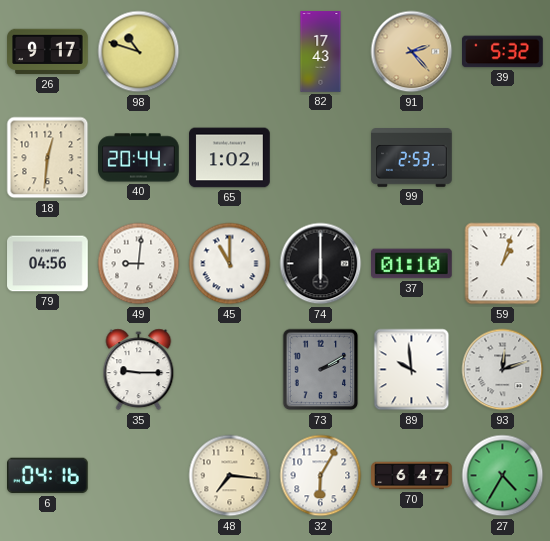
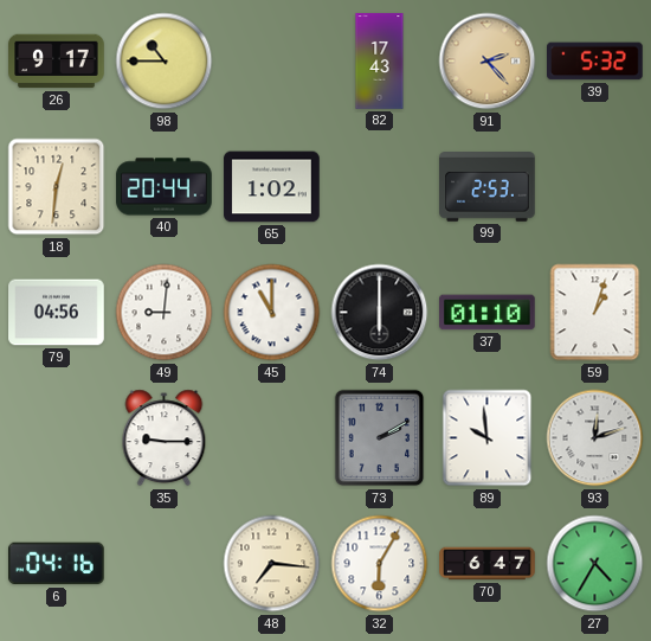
98: 10:48 -> 10:45
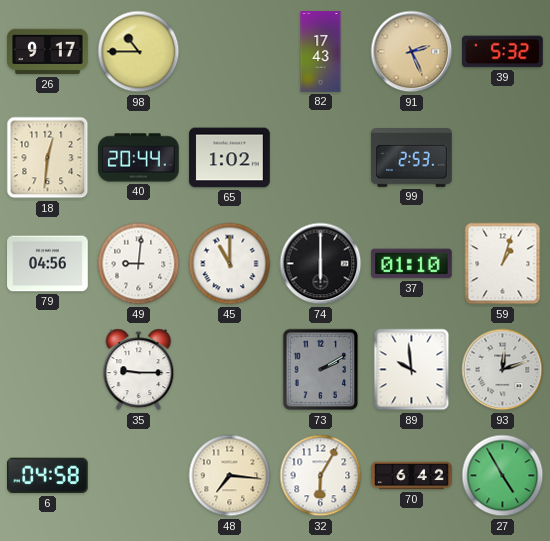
91: 2:23 -> 2:26
6: 04:16 -> 04:58
70: 6:47 -> 6:42
27: 4:35 -> 4:55
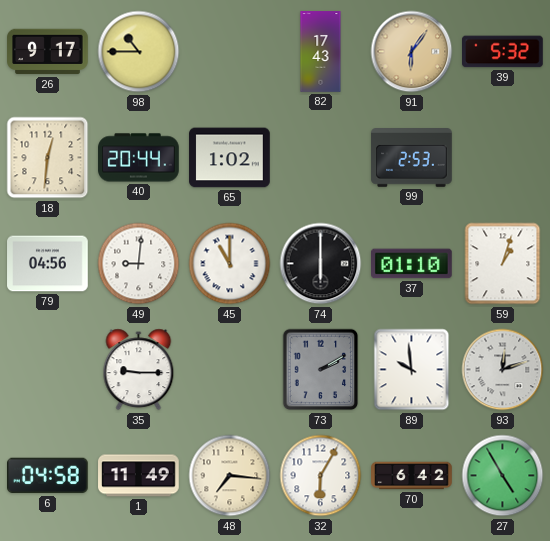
91: 2:26 -> 6:06
1: none -> 11:49
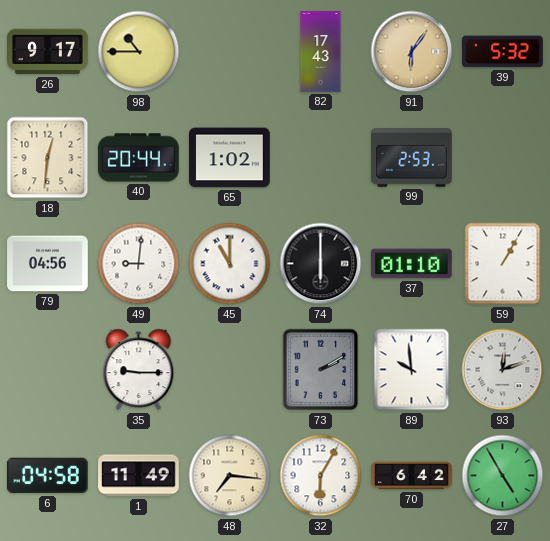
59: 1:03 -> 1:05
